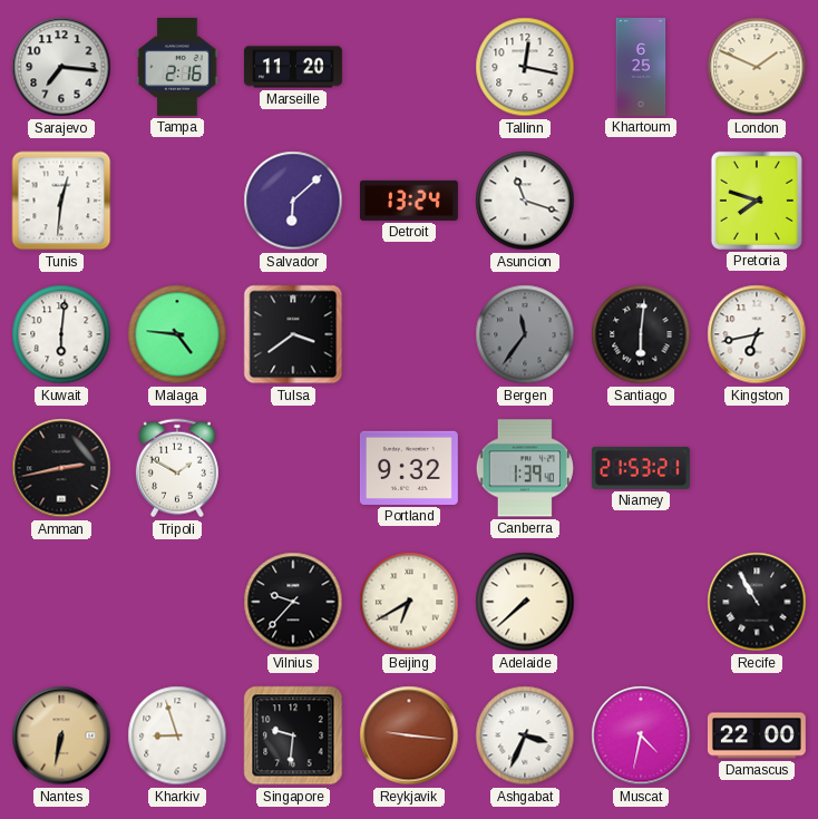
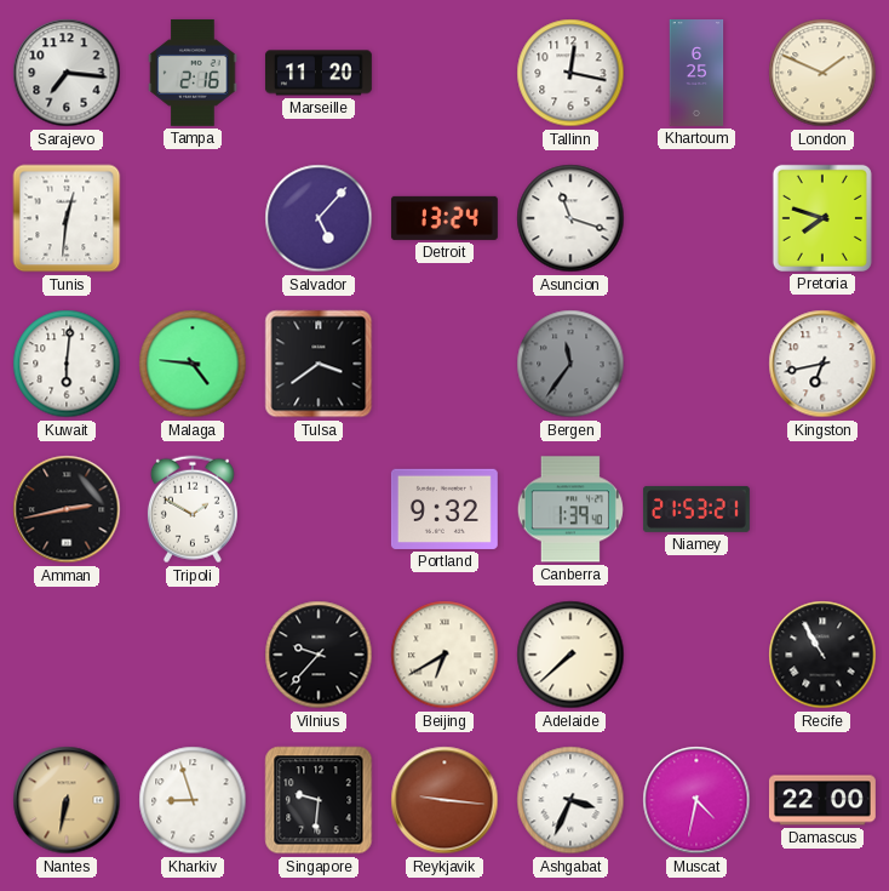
Salvador: 6:08 -> 5:07
Santiago: 6:01 -> none
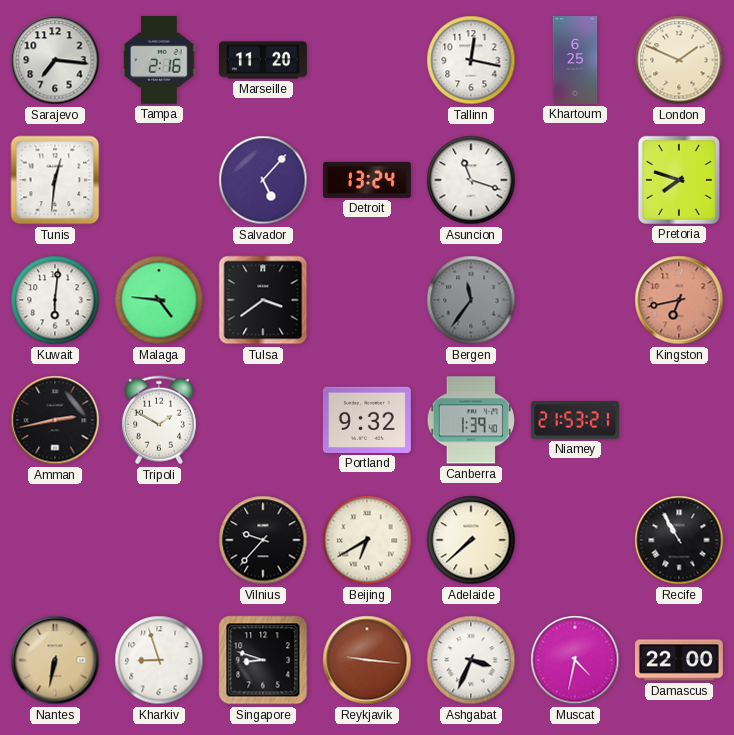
Kingston dial: white -> salmon
Singapore: 9:31 -> 8:48
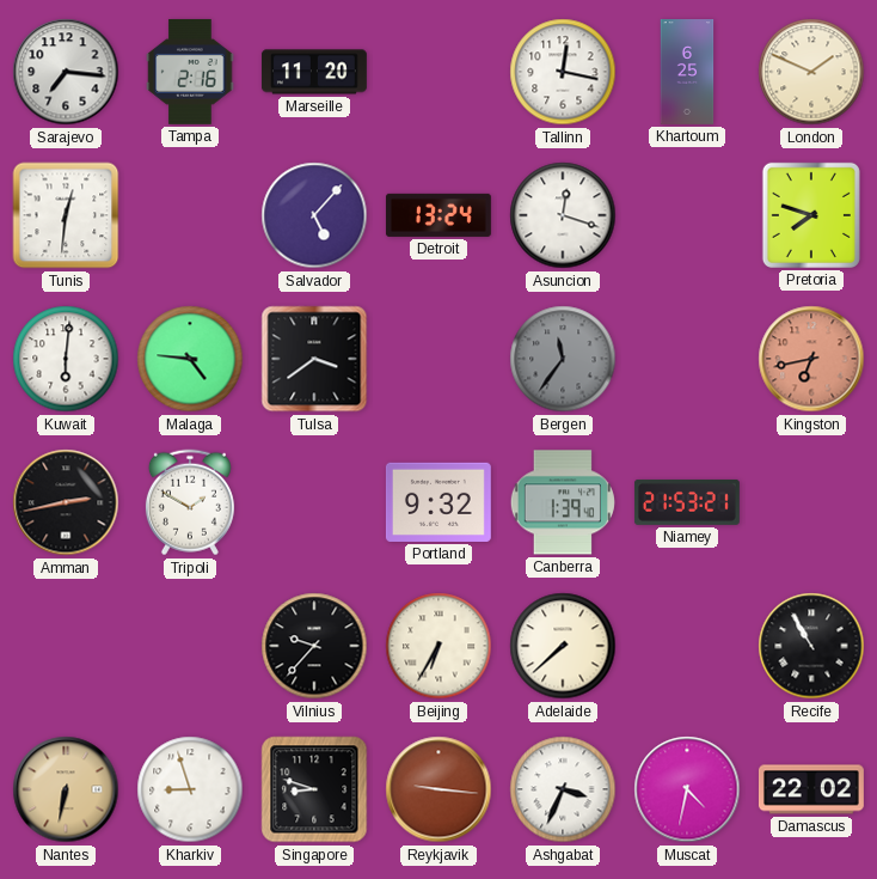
Asuncion: 11:18 -> 12:18
Beijing: 6:40 -> 6:35
Damascus: 22:00 -> 22:02
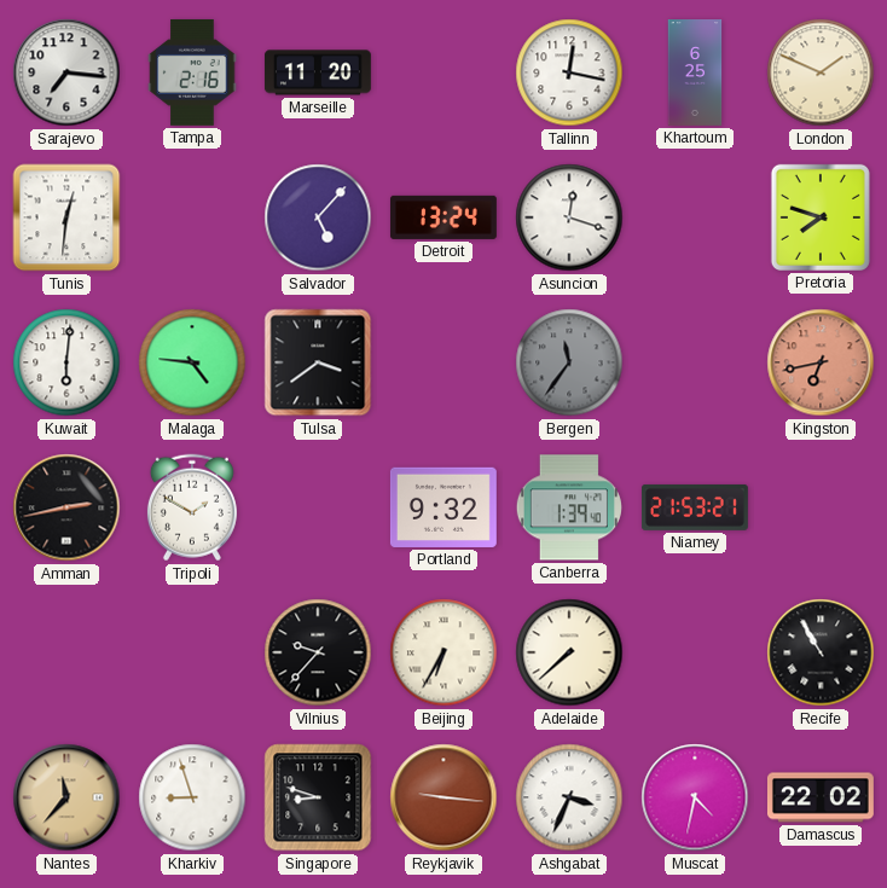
Nantes: 6:32 -> 11:37
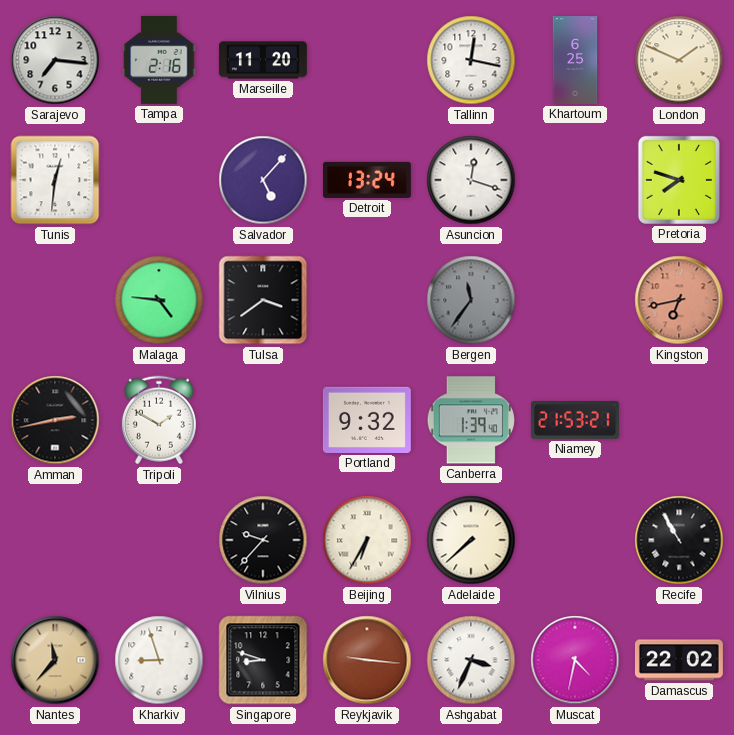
Kuwait: 6:01 -> none
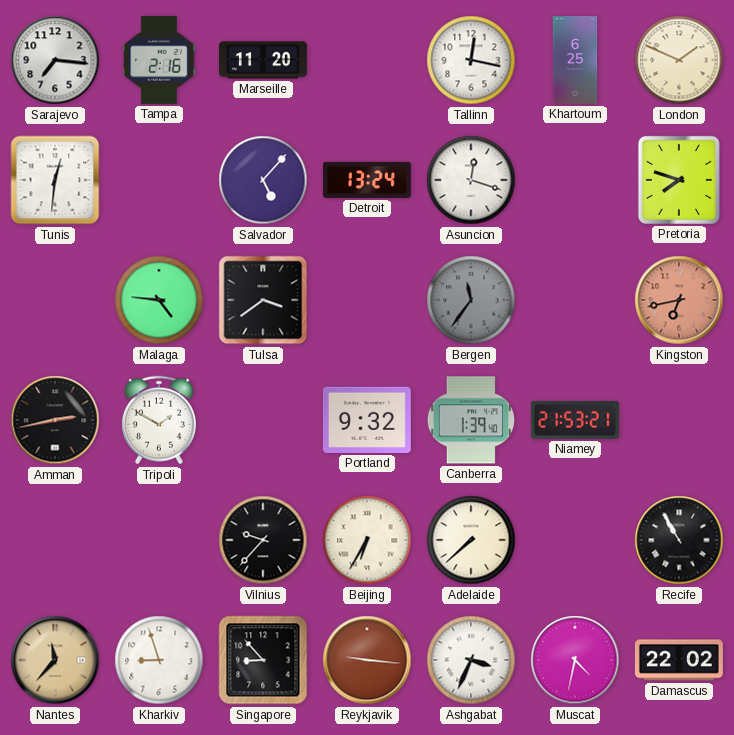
Singapore: 8:48 -> 8:53
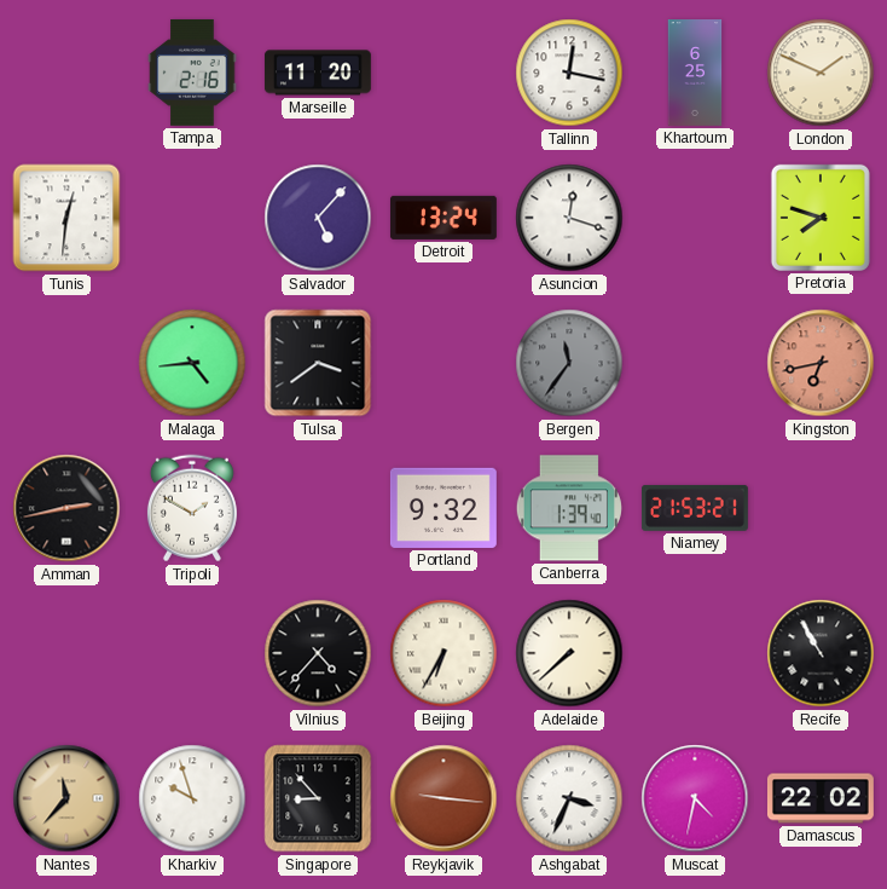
Sarajevo: 7:16 -> none
Malaga: 4:46 -> 4:44
Vilnius: 9:37 -> 4:37
Kharkiv: 8:57 -> 9:57
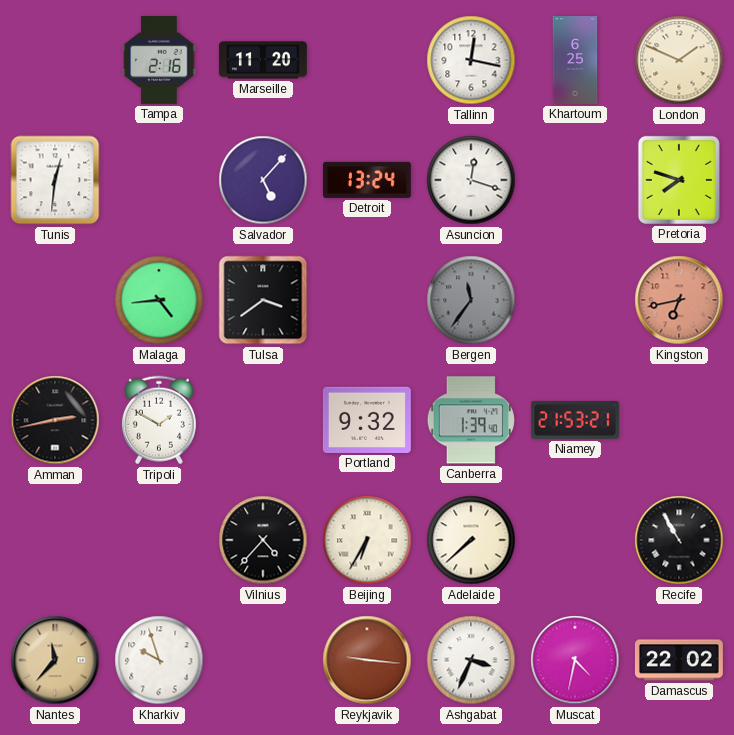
Singapore: 8:53 -> none
